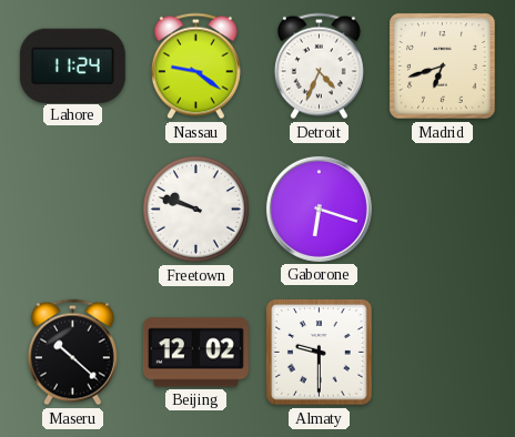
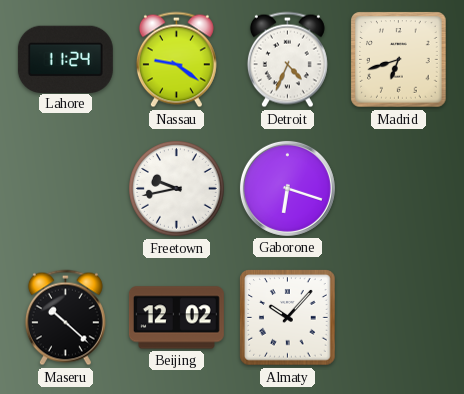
Freetown: 9:48 -> 9:43
Almaty: 9:30 -> 10:07
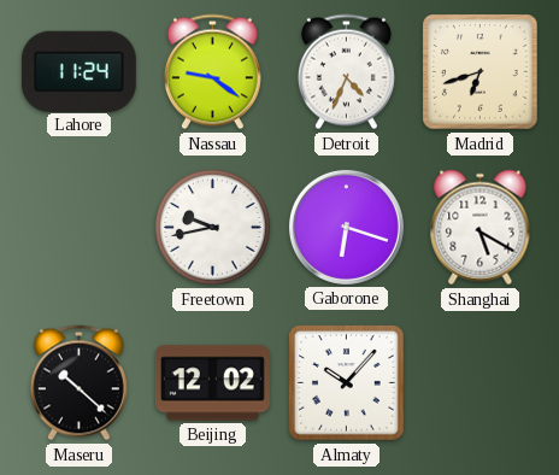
Shanghai: none -> 5:20
